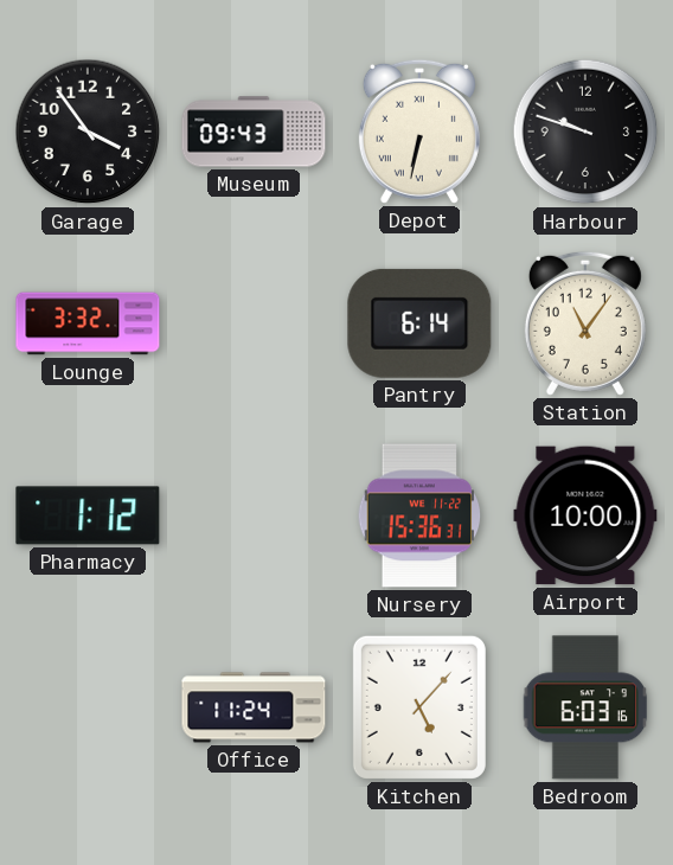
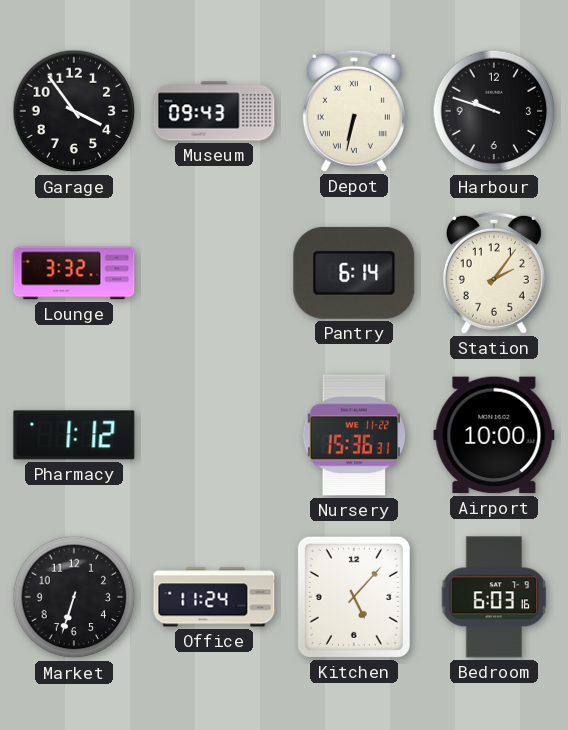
Station: 11:06 -> 2:06
Market: none -> 6:33
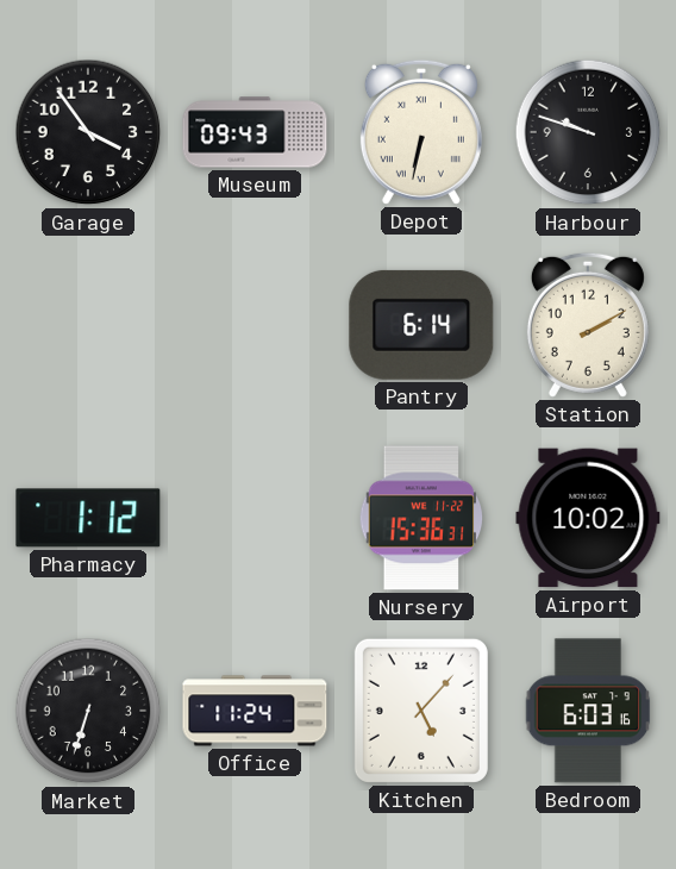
Lounge: 3:32 -> none
Station: 2:06 -> 2:10
Airport: 10:00 -> 10:02
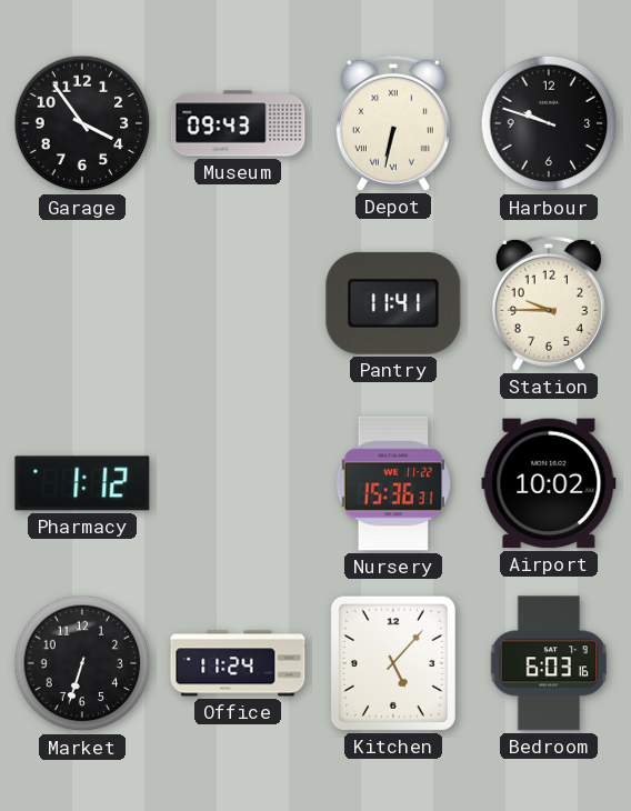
Pantry: 6:14 -> 11:41
Station: 2:10 -> 9:45
